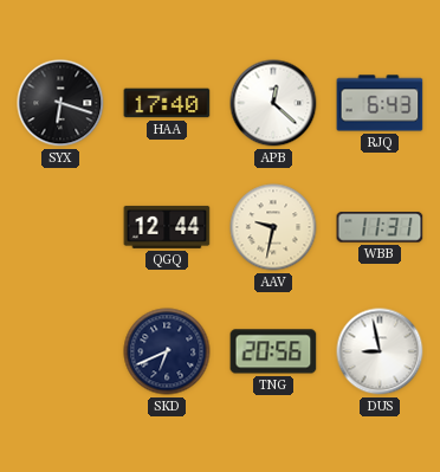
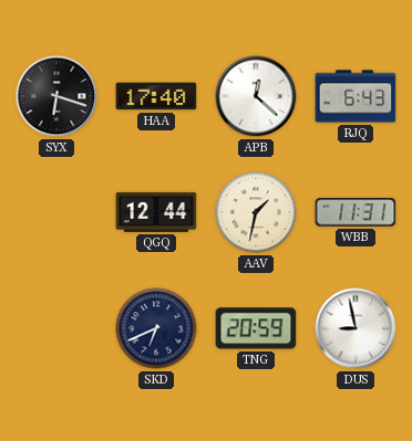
AAV: 9:32 -> 1:32
TNG: 20:56 -> 20:59
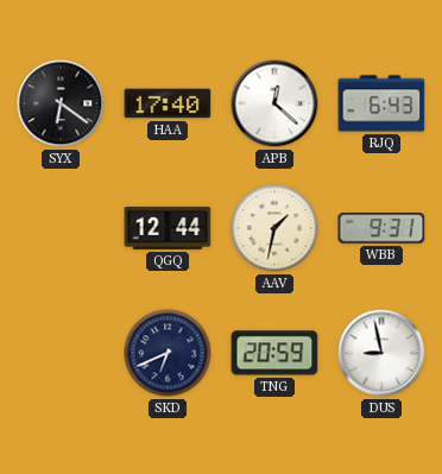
SYX: 6:18 -> 6:21
WBB: 11:31 -> 9:31
